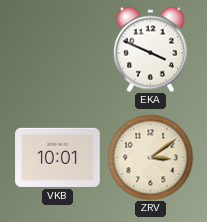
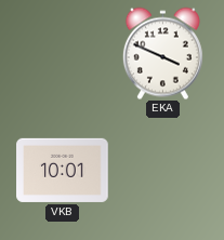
ZRV: 3:09 -> none
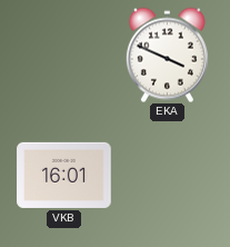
VKB: 10:01 -> 16:01
